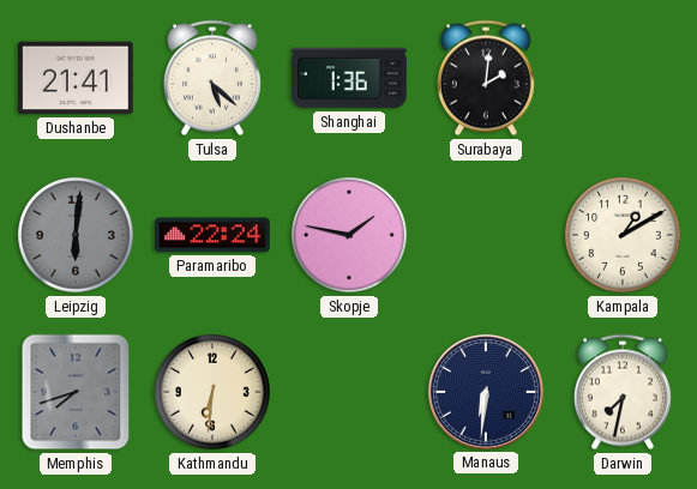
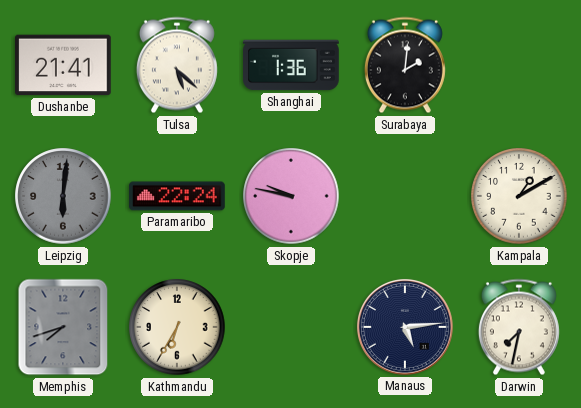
Skopje: 1:47 -> 9:47
Kathmandu: 6:31 -> 6:35
Manaus: 6:31 -> 5:14
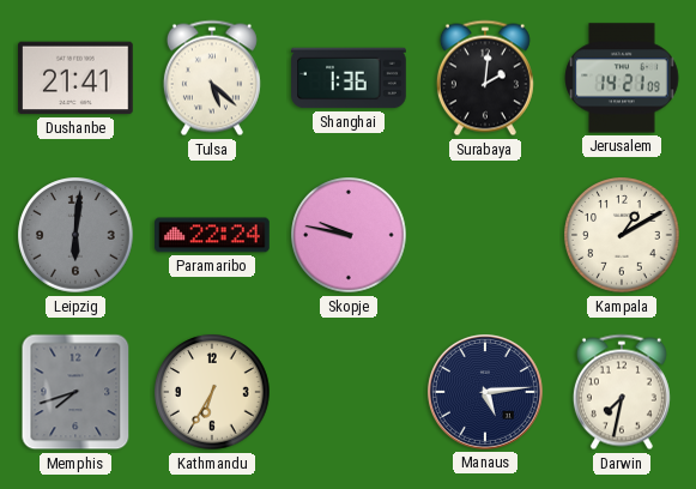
Jerusalem: none -> 14:21
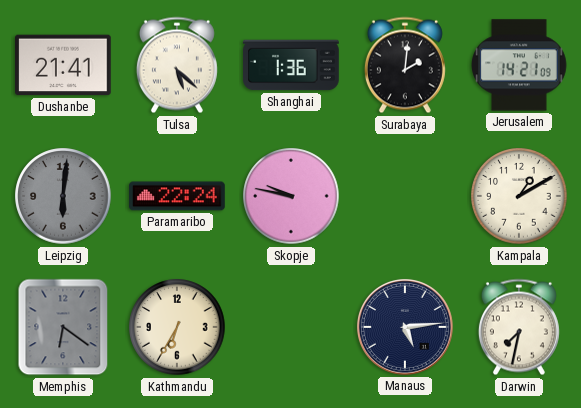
Memphis: 7:42 -> 6:21
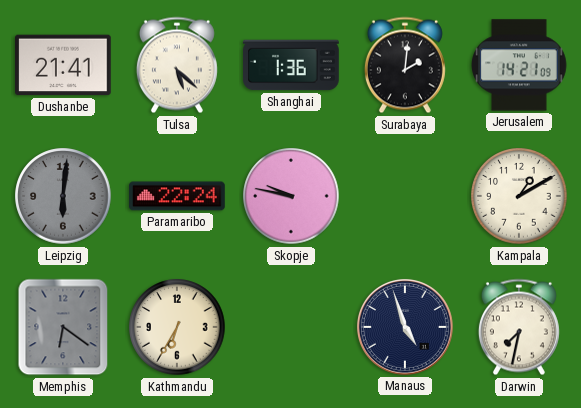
Manaus: 5:14 -> 4:57
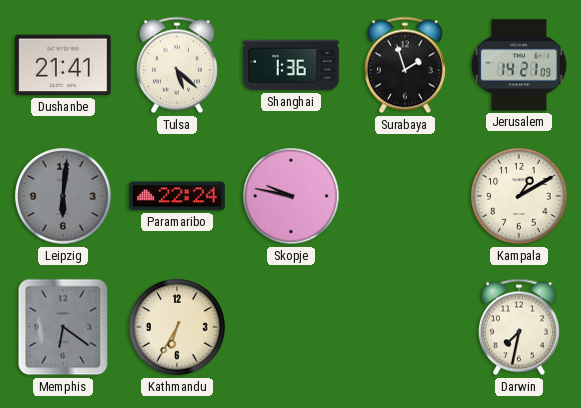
Surabaya: 2:01 -> 1:57
Manaus: 4:57 -> none
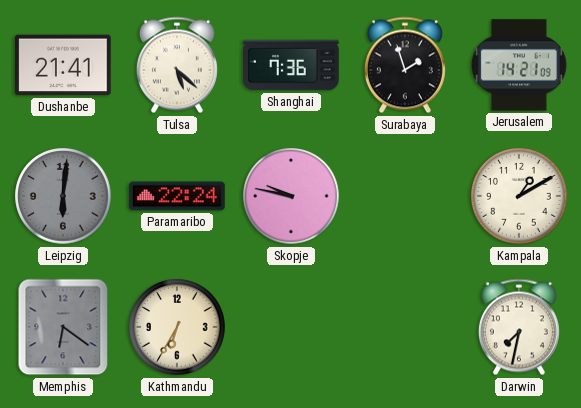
Shanghai: 1:36 -> 7:36
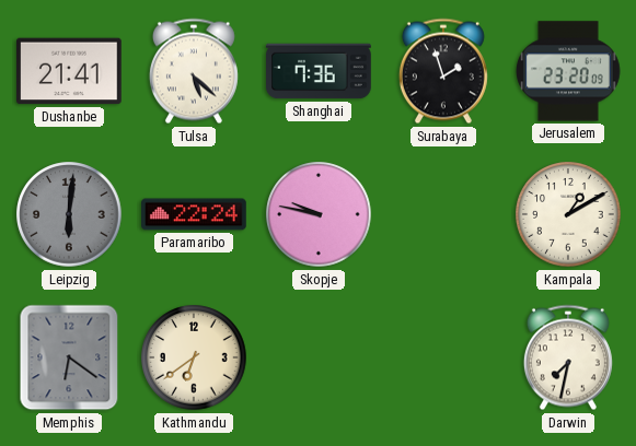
Jerusalem: 14:21 -> 23:20
Kathmandu: 6:35 -> 6:39
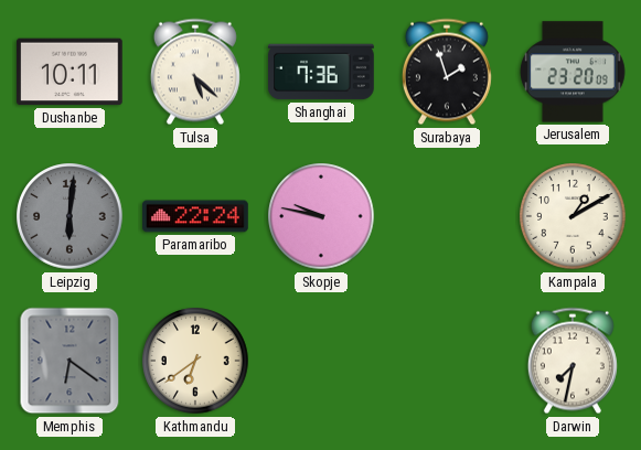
Dushanbe: 21:41 -> 10:11
